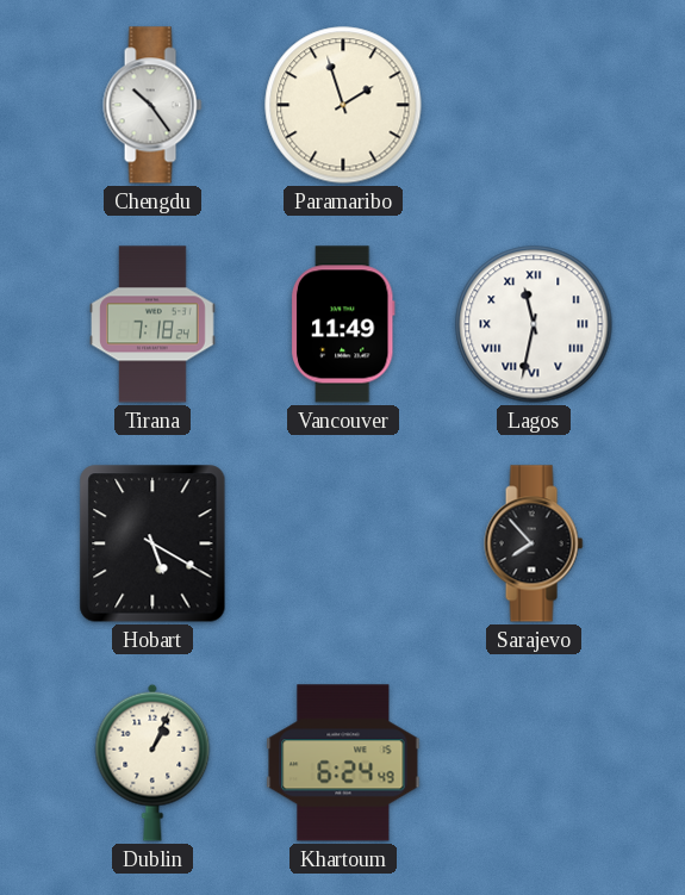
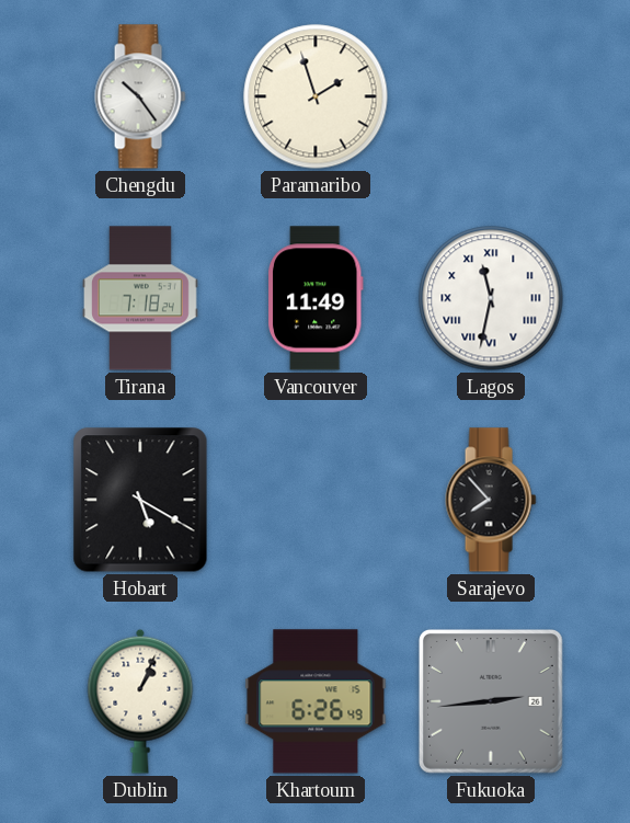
Khartoum: 6:24 -> 6:26
Fukuoka: none -> 2:44
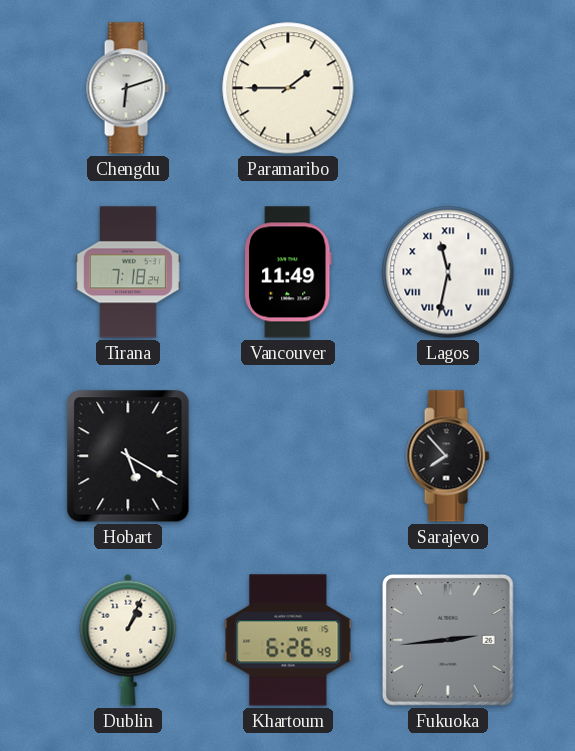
Chengdu: 10:24 -> 6:12
Paramaribo: 1:57 -> 1:45
